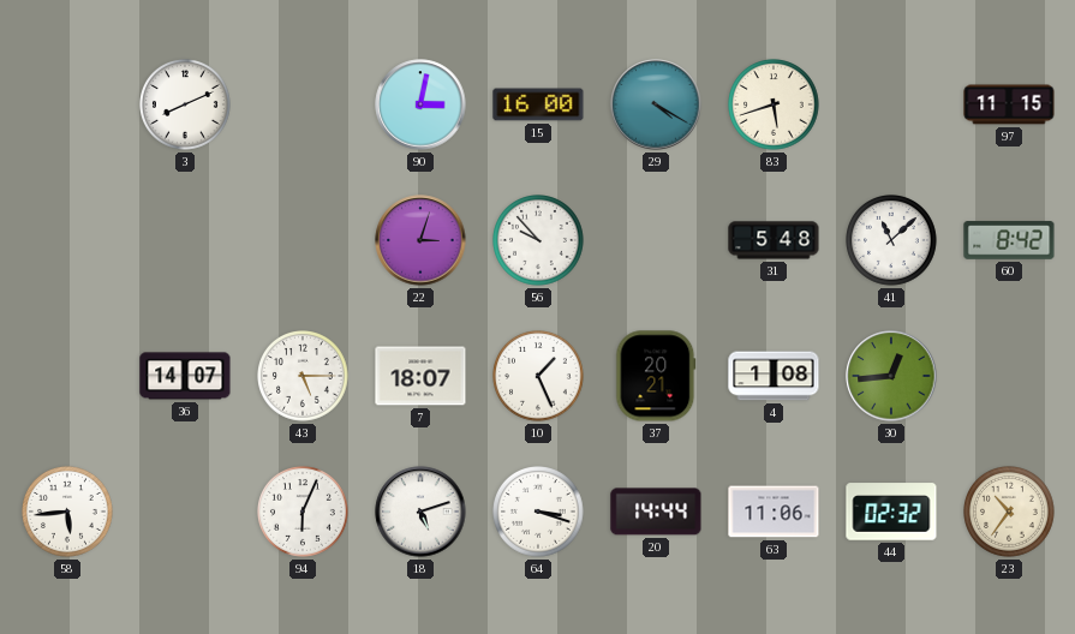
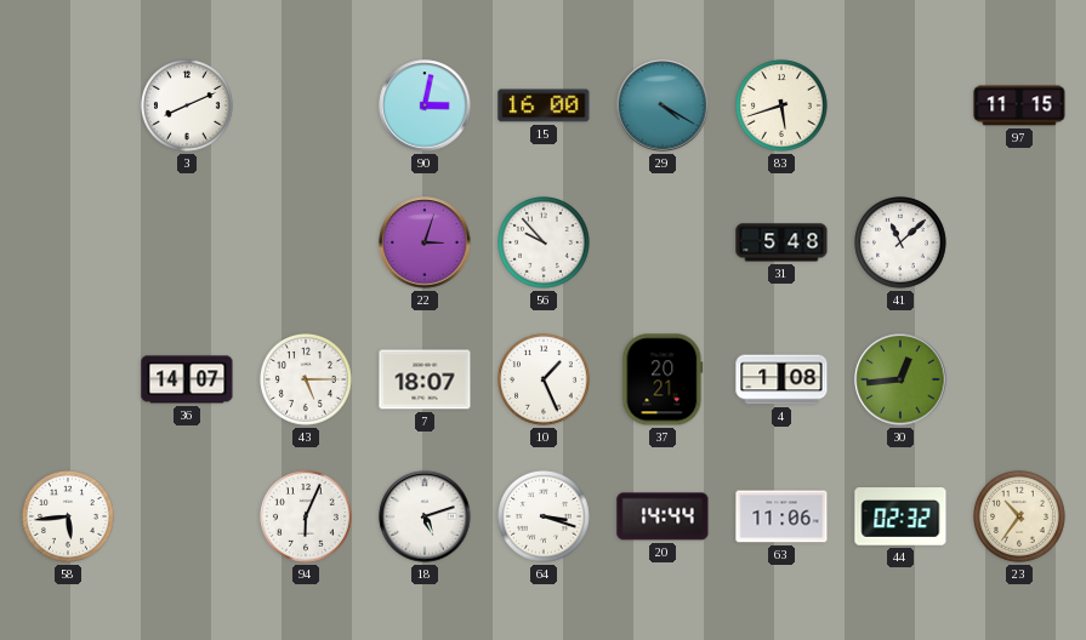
60: 8:42 -> none
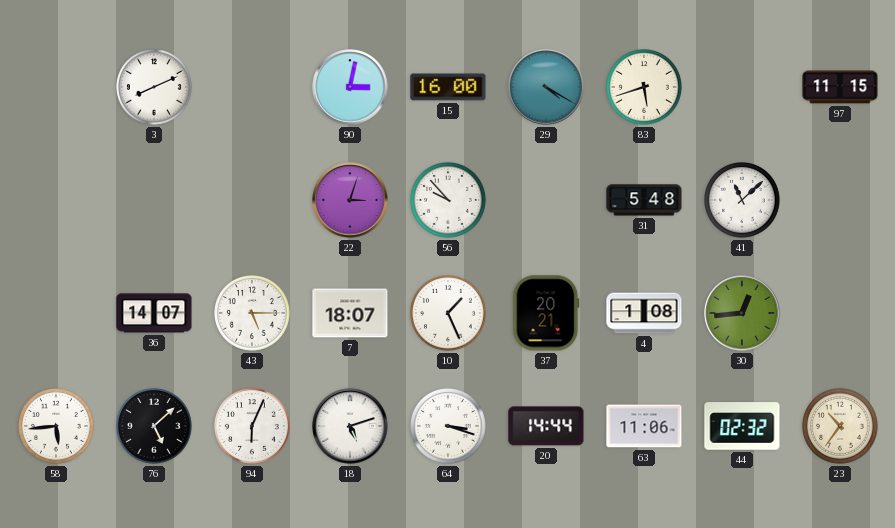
76: none -> 5:08
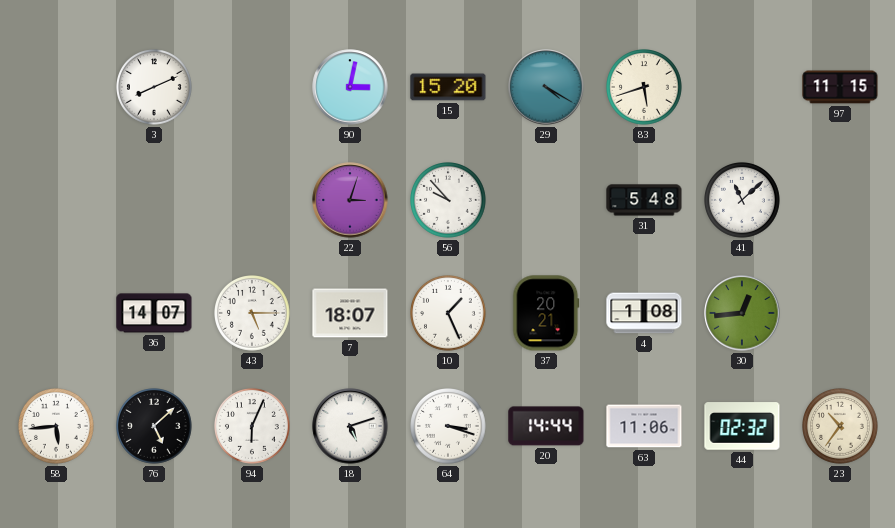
15: 16:00 -> 15:20
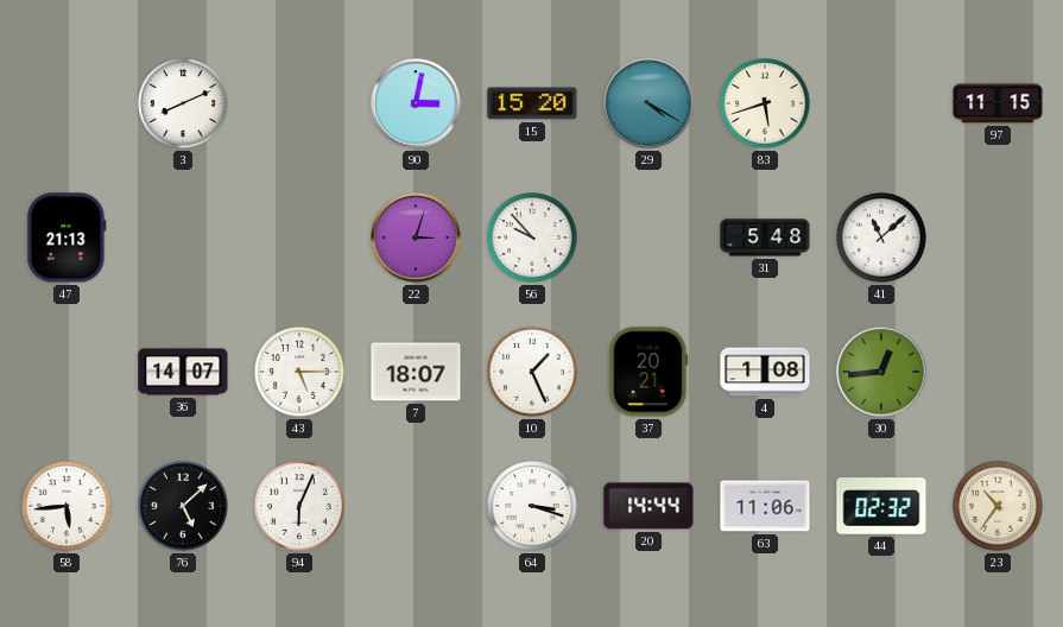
47: none -> 21:13
18: 5:12 -> none
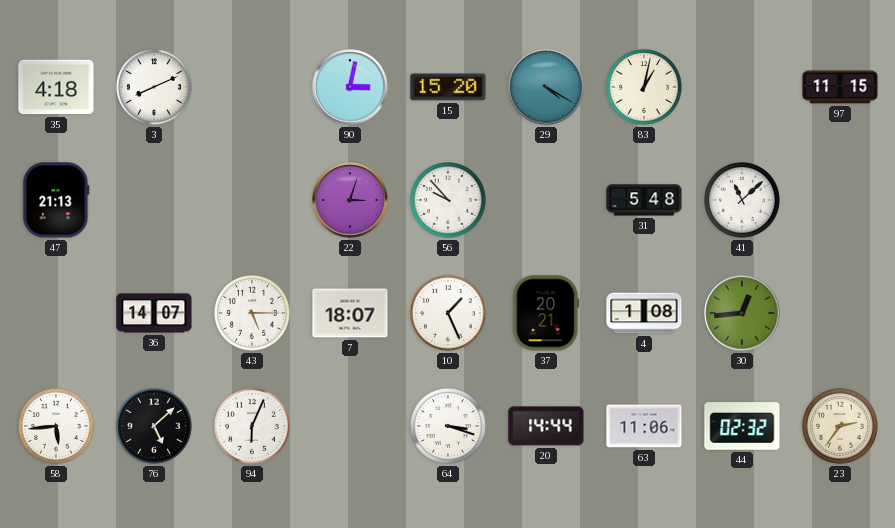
35: none -> 4:18
83: 5:42 -> 1:02
23: 10:36 -> 2:36
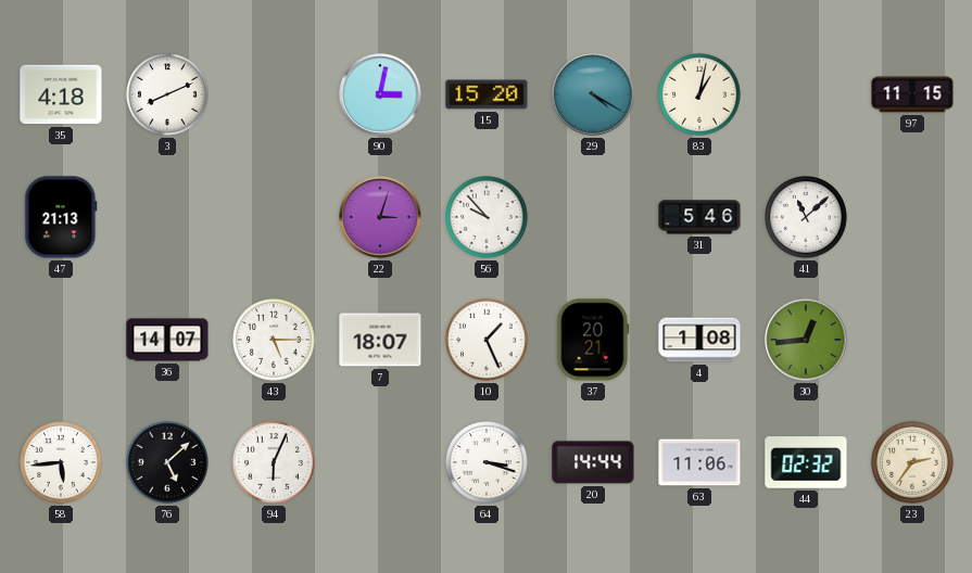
31: 5:48 -> 5:46
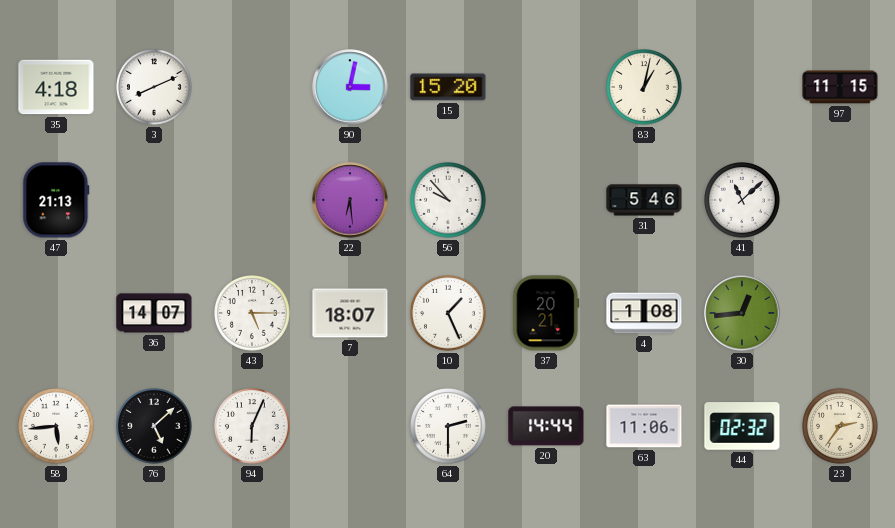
29: 4:20 -> none
22: 3:03 -> 6:29
64: 3:18 -> 2:30
